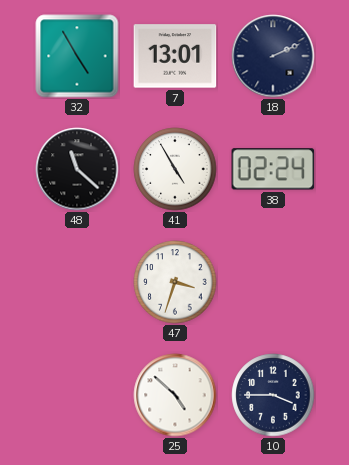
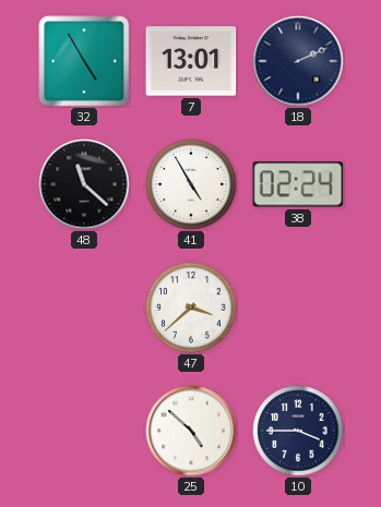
47: 3:33 -> 3:38
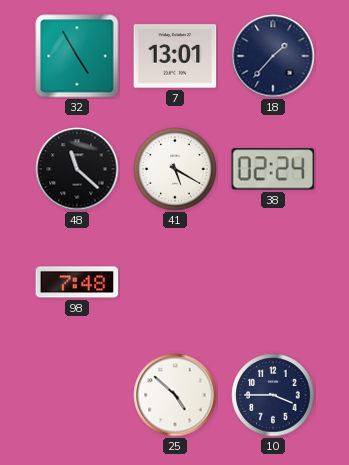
18: 2:11 -> 1:37
41: 4:55 -> 5:20
98: none -> 7:48
47: 3:38 -> none
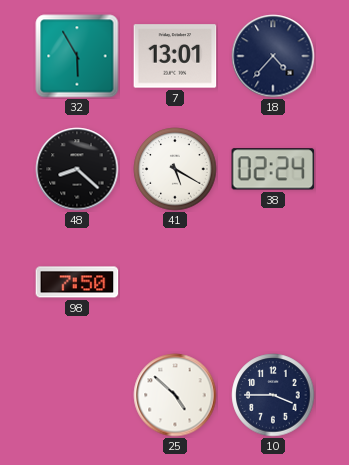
32: 4:55 -> 5:55
18: 1:37 -> 4:37
48: 11:22 -> 8:22
98: 7:48 -> 7:50
